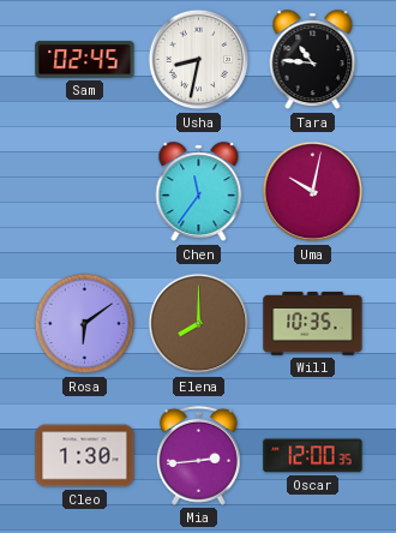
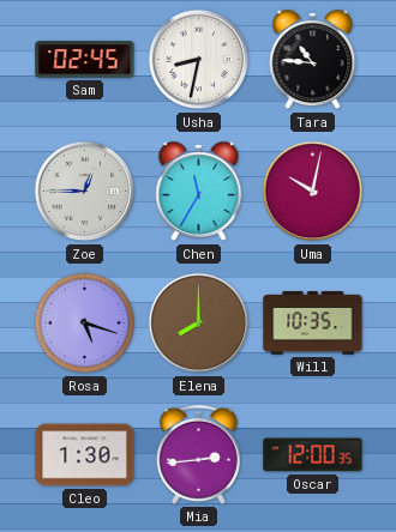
Zoe: none -> 12:45
Chen: 11:36 -> 11:35
Rosa: 6:09 -> 5:18
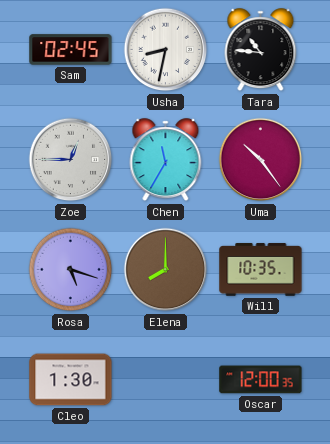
Uma: 10:02 -> 10:24
Mia: 2:44 -> none
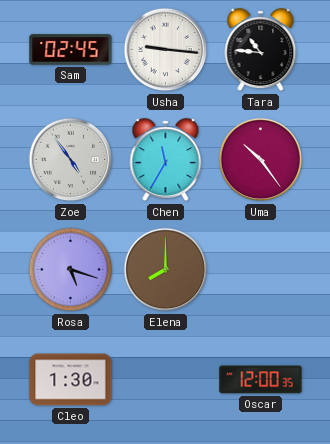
Usha: 8:32 -> 9:16
Zoe: 12:45 -> 4:54
Will: 10:35 -> none
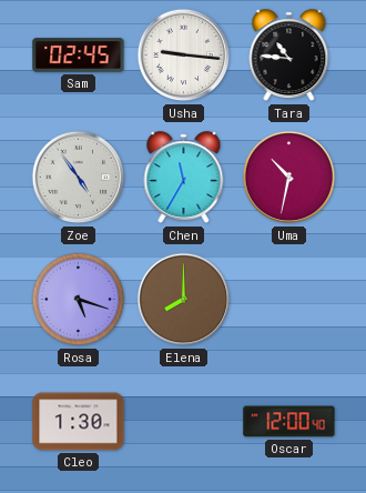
Uma: 10:24 -> 10:32
Oscar: 12:00:35 -> 12:00:40
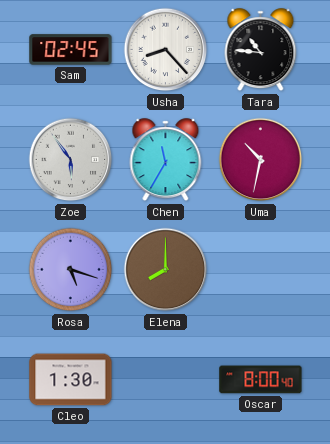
Usha: 9:16 -> 8:23
Zoe: 4:54 -> 5:54
Oscar: 12:00 -> 8:00
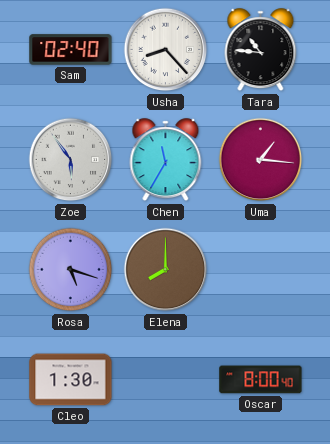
Sam: 02:45 -> 02:40
Uma: 10:32 -> 1:16
